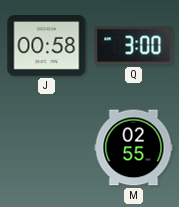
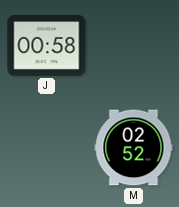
Q: 3:00 -> none
M: 02:55 -> 02:52
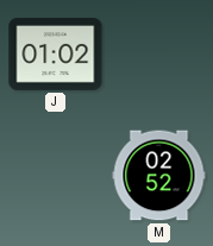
J: 00:58 -> 01:02
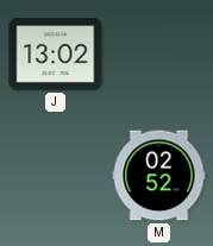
J: 01:02 -> 13:02
